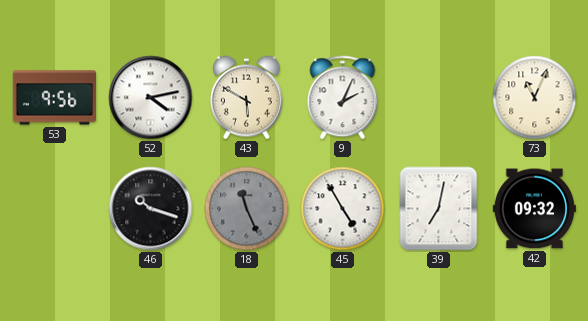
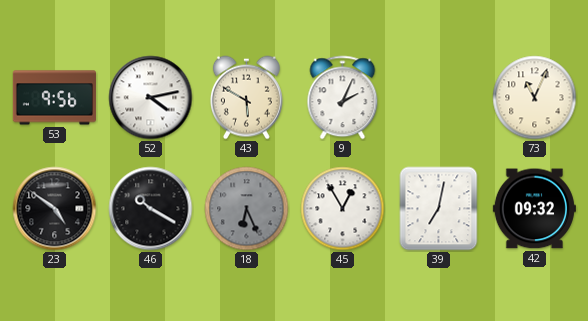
23: none -> 4:51
46: 10:18 -> 10:20
18: 11:26 -> 6:26
45: 4:55 -> 12:55
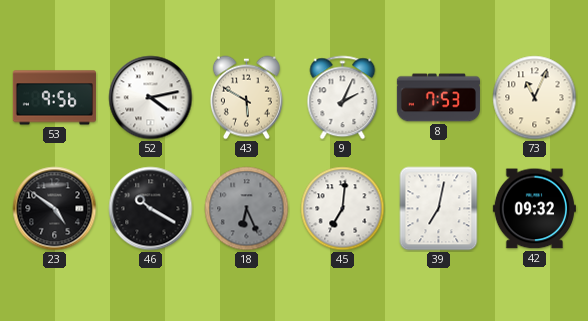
8: none -> 7:53
45: 12:55 -> 7:01
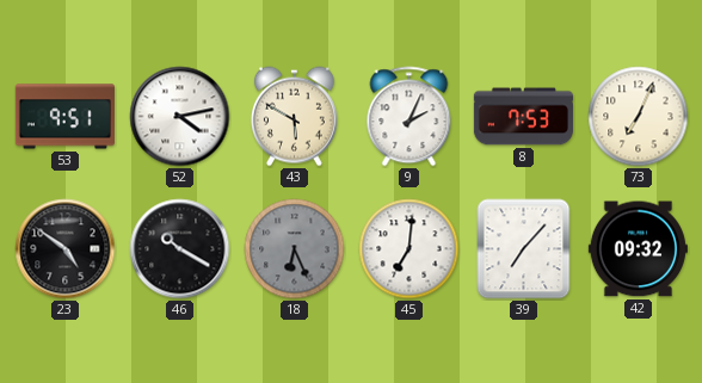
53: 9:56 -> 9:51
73: 11:04 -> 7:04
39: 7:02 -> 7:07
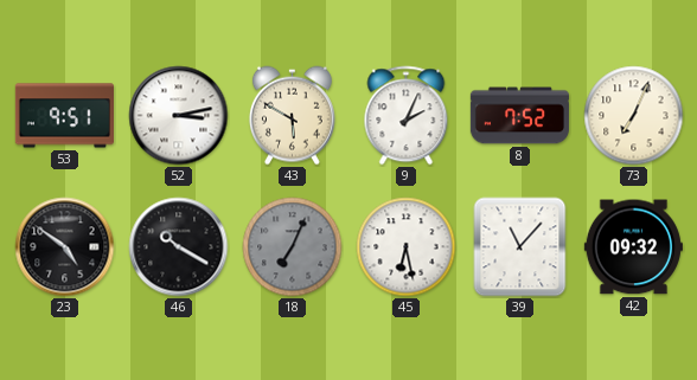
52: 4:13 -> 3:13
8: 7:53 -> 7:52
18: 6:26 -> 7:04
45: 7:01 -> 6:28
39: 7:07 -> 11:07
